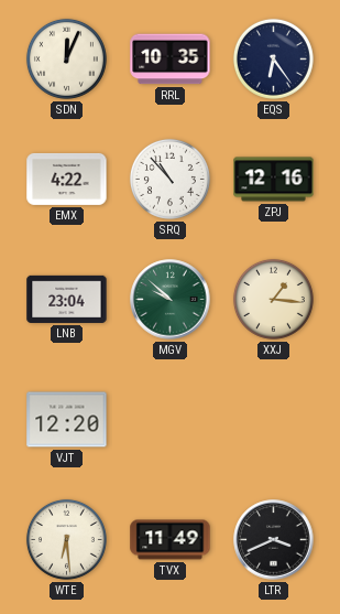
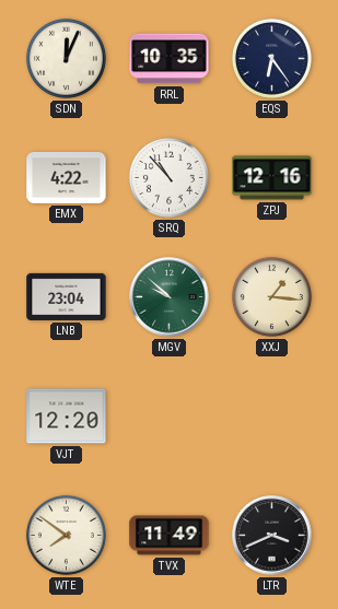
WTE: 6:29 -> 7:51
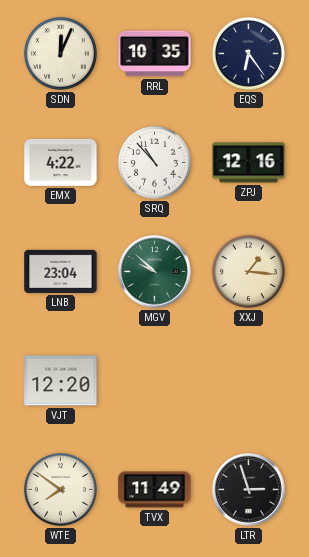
LTR: 3:41 -> 2:57
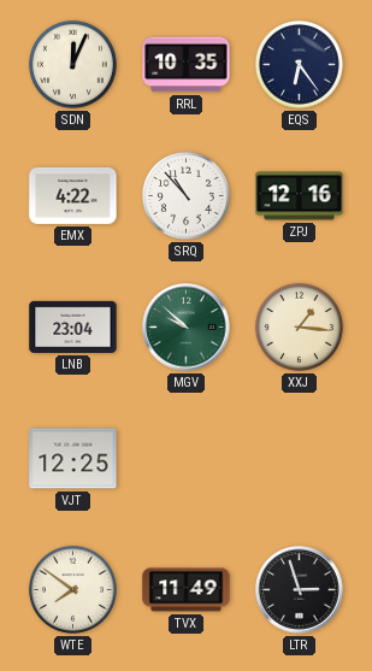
VJT: 12:20 -> 12:25
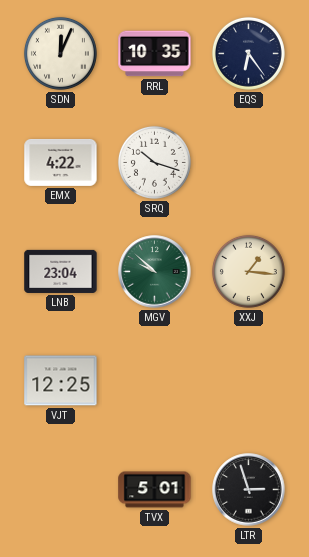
SRQ: 10:53 -> 10:18
ZPJ: 12:16 -> none
WTE: 7:51 -> none
TVX: 11:49 -> 5:01
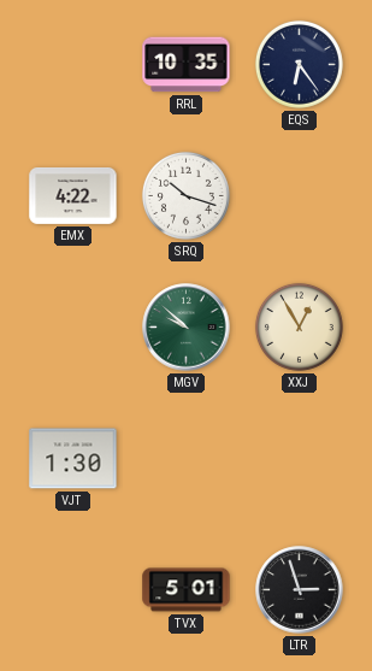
SDN: 12:04 -> none
LNB: 23:04 -> none
XXJ: 1:16 -> 12:55
VJT: 12:25 -> 1:30
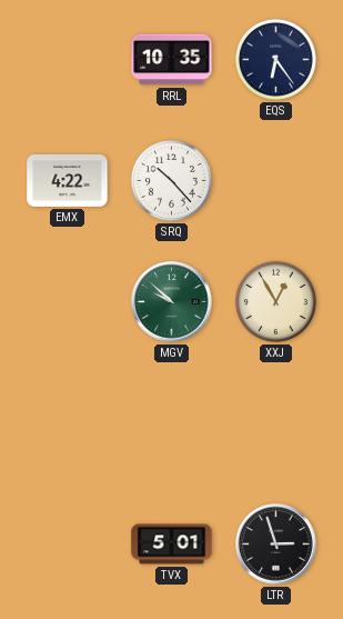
SRQ: 10:18 -> 10:23
VJT: 1:30 -> none
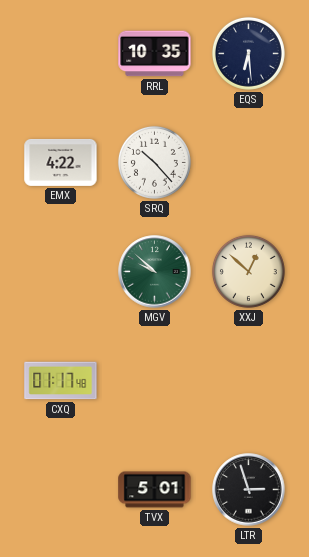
EQS: 6:24 -> 6:29
XXJ: 12:55 -> 12:52
CXQ: none -> 01:17
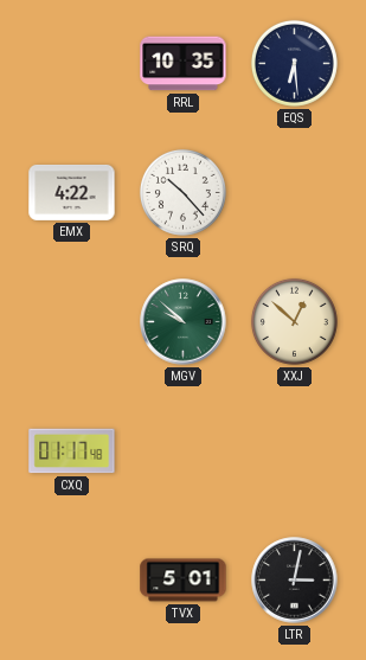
LTR: 2:57 -> 3:02
